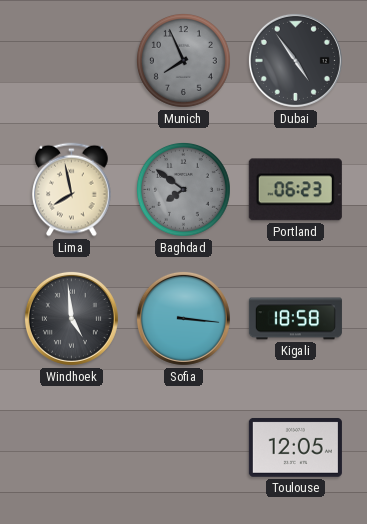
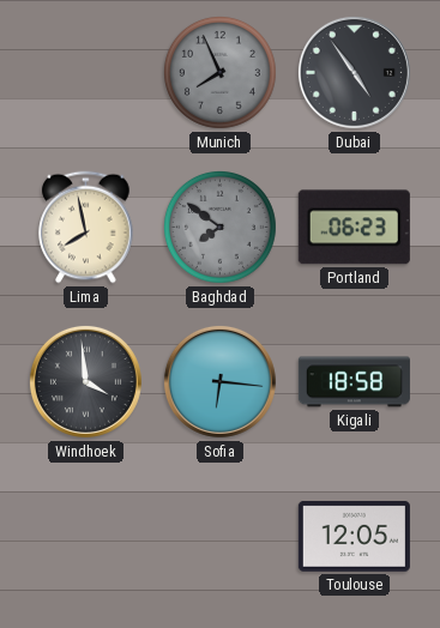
Windhoek: 4:59 -> 3:59
Sofia: 3:16 -> 6:16
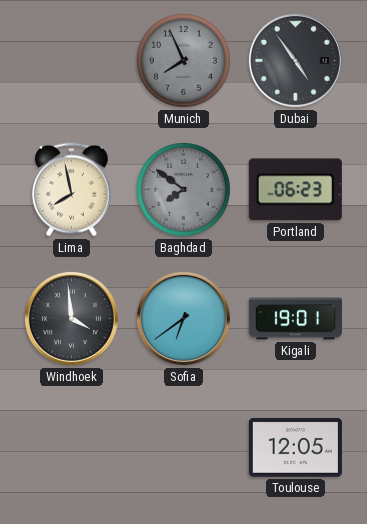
Sofia: 6:16 -> 6:39
Kigali: 18:58 -> 19:01
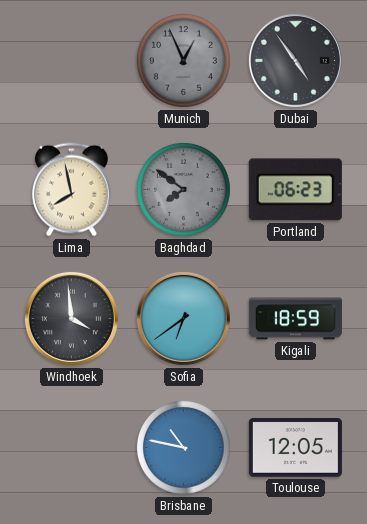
Munich: 7:56 -> 12:56
Kigali: 19:01 -> 18:59
Brisbane: none -> 10:47
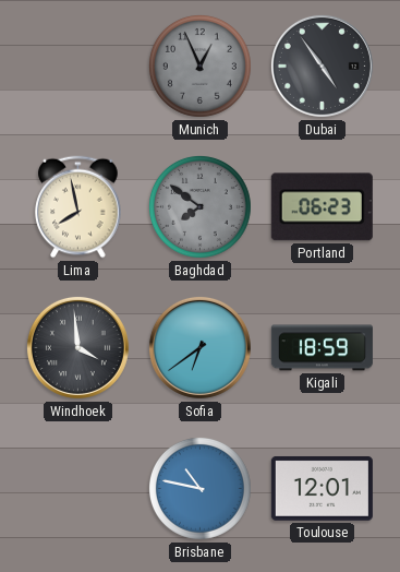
Toulouse: 12:05 -> 12:01
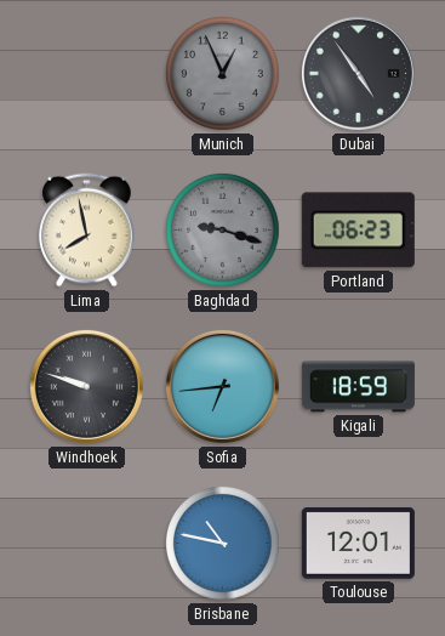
Baghdad: 7:51 -> 9:18
Windhoek: 3:59 -> 9:48
Sofia: 6:39 -> 6:44
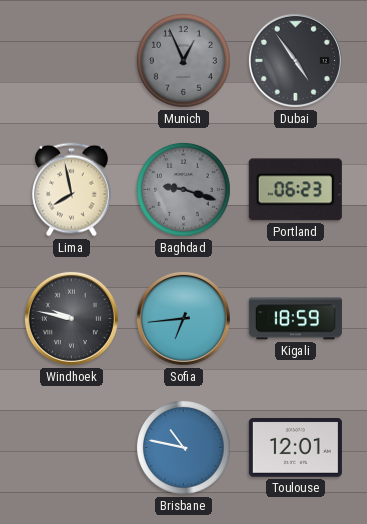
Windhoek: 9:48 -> 9:47
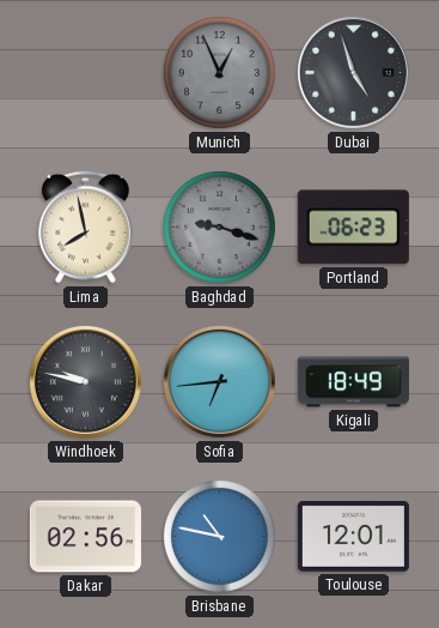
Dubai: 4:54 -> 4:57
Kigali: 18:59 -> 18:49
Dakar: none -> 02:56
